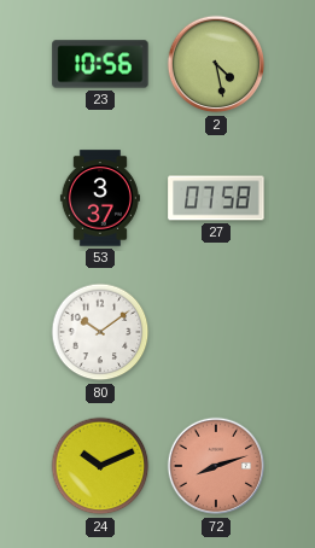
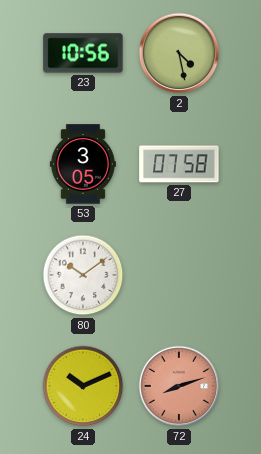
53: 3:37 -> 3:05
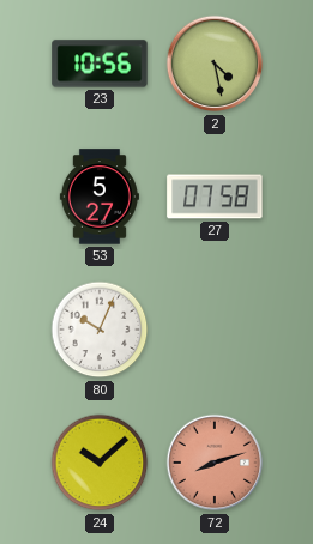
53: 3:05 -> 5:27
80: 10:09 -> 10:04
24: 10:11 -> 10:08
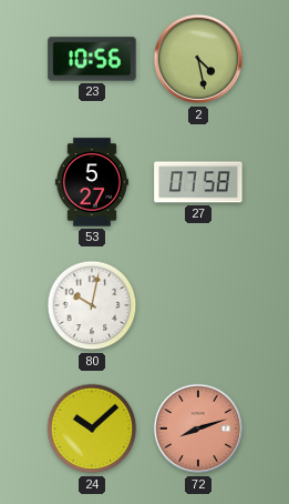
80: 10:04 -> 10:02
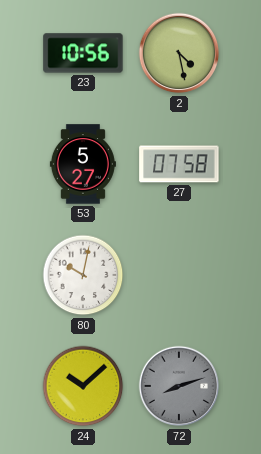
72 dial: salmon -> grey
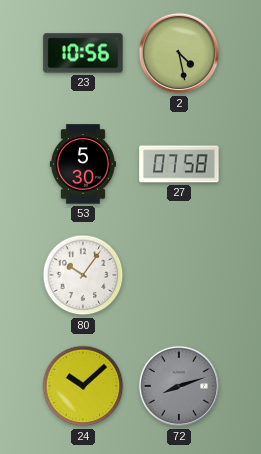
53: 5:27 -> 5:30
80: 10:02 -> 10:06
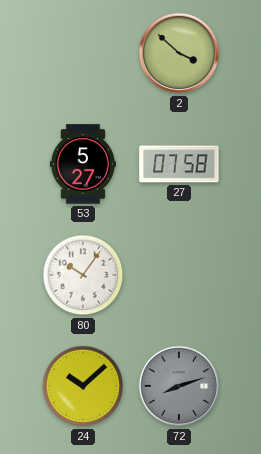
23: 10:56 -> none
2: 4:28 -> 3:52
53: 5:30 -> 5:27
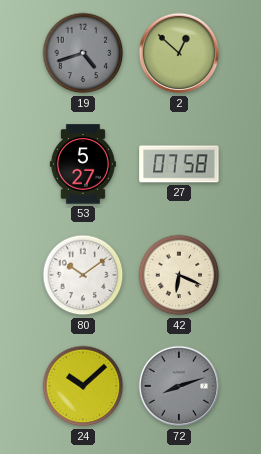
19: none -> 4:42
2: 3:52 -> 12:52
80: 10:06 -> 10:09
42: none -> 6:19
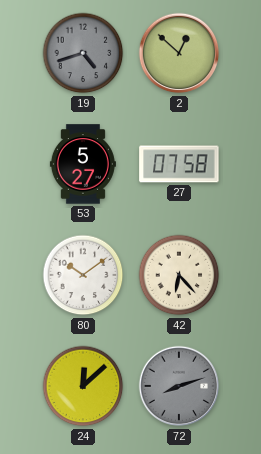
42: 6:19 -> 6:23
24: 10:08 -> 12:08
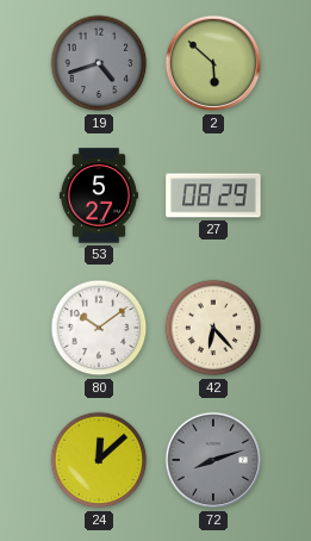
2: 12:52 -> 5:52
27: 07:58 -> 08:29
